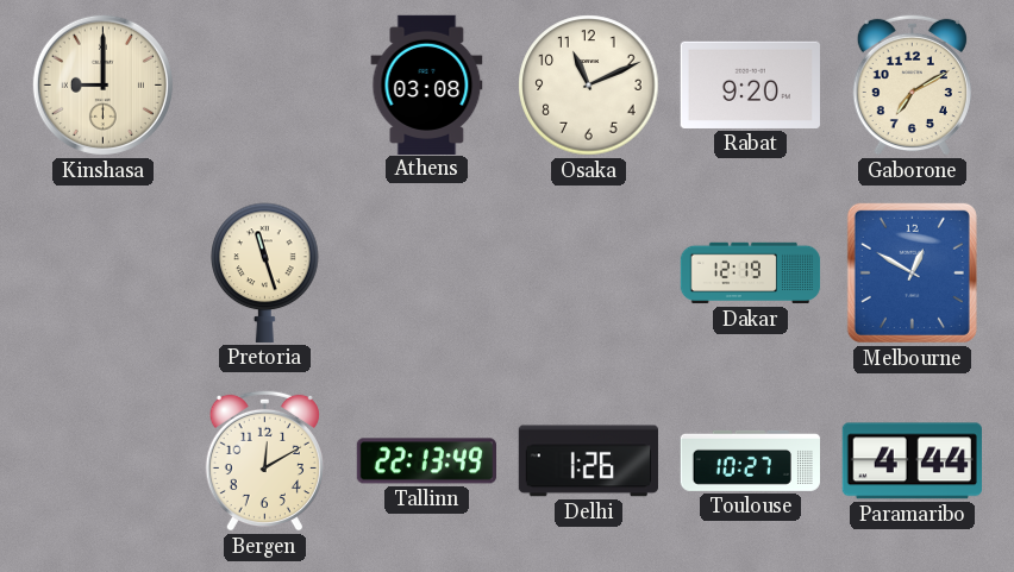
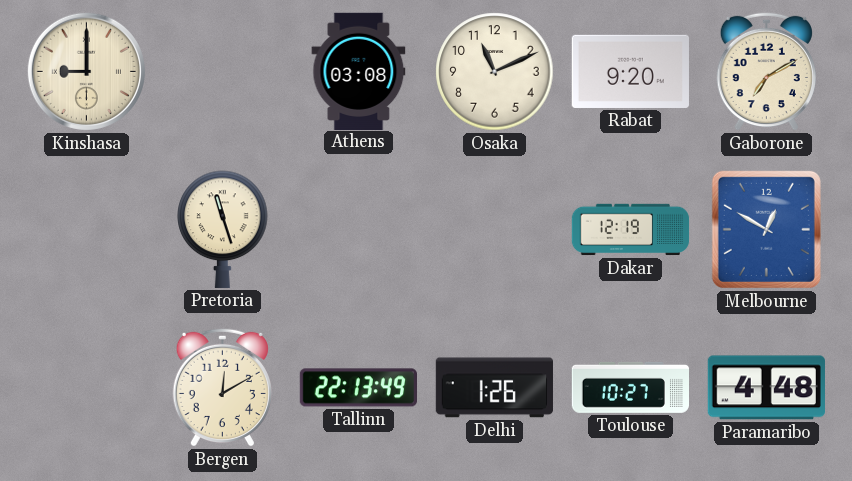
Paramaribo: 4:44 -> 4:48
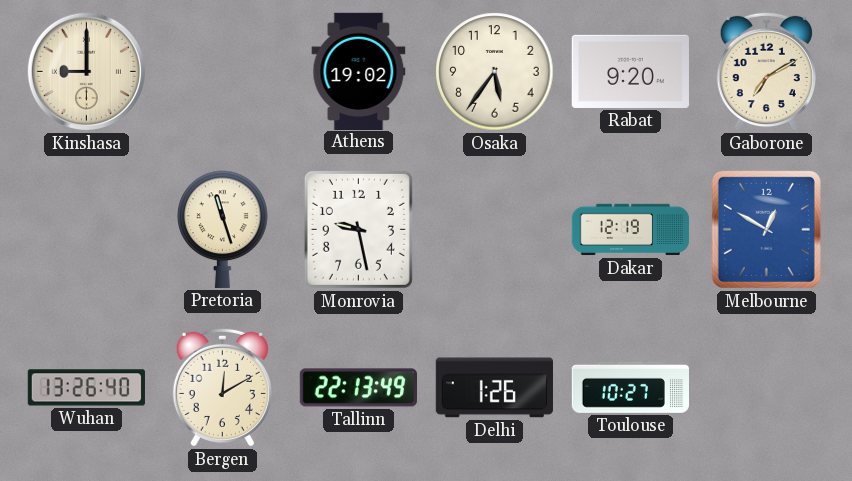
Athens: 03:08 -> 19:02
Osaka: 11:11 -> 5:36
Monrovia: none -> 9:28
Wuhan: none -> 13:26
Paramaribo: 4:48 -> none
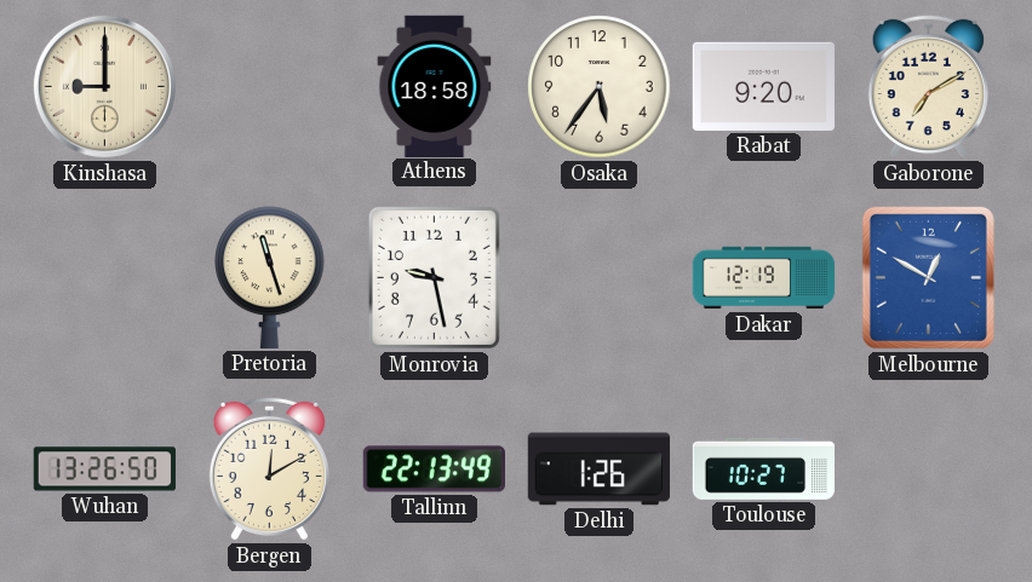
Athens: 19:02 -> 18:58
Wuhan: 13:26:40 -> 13:26:50
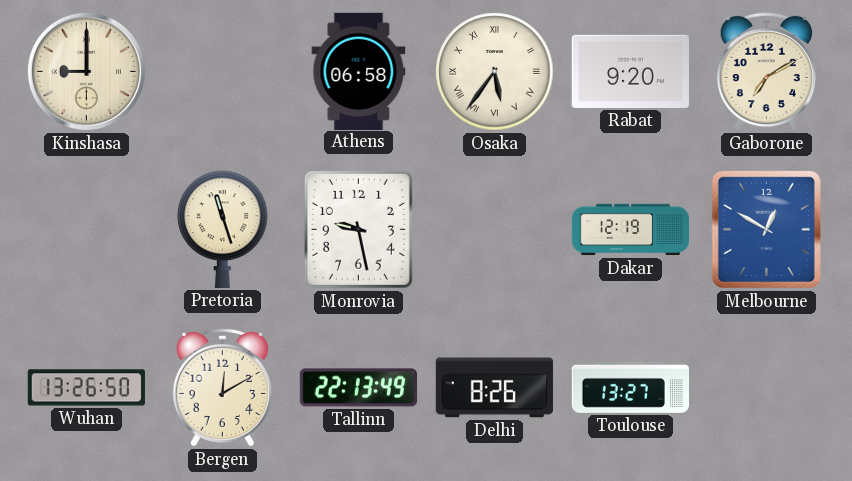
Athens: 18:58 -> 06:58
Osaka numerals: Arabic -> Roman
Delhi: 1:26 -> 8:26
Toulouse: 10:27 -> 13:27
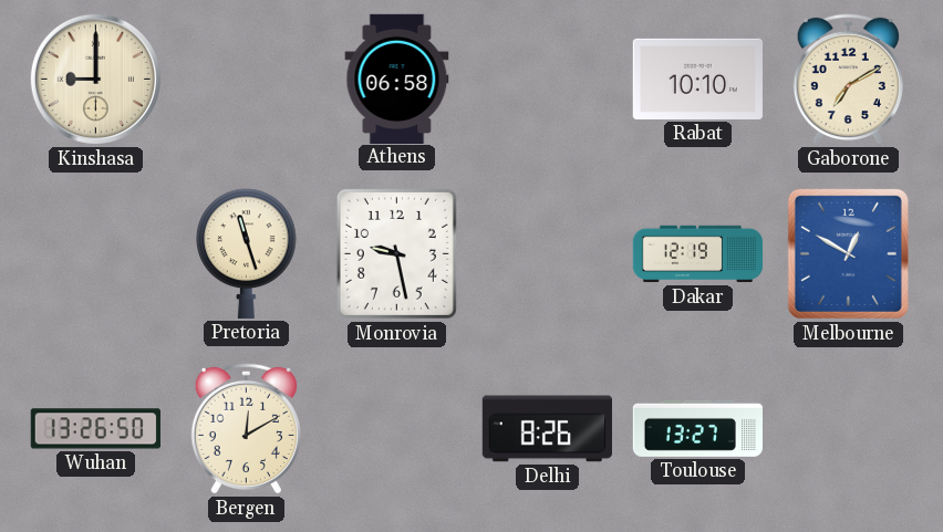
Osaka: 5:36 -> none
Rabat: 9:20 -> 10:10
Tallinn: 22:13 -> none
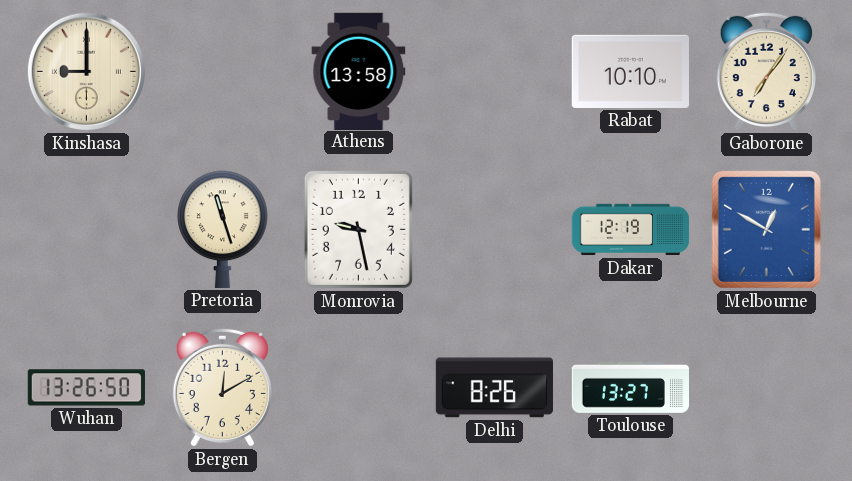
Athens: 06:58 -> 13:58
Gaborone: 7:10 -> 7:06
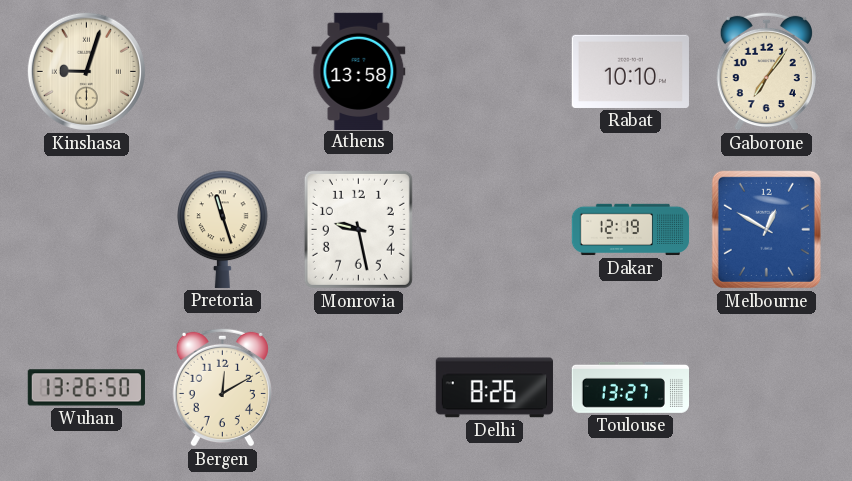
Kinshasa: 9:00 -> 9:03
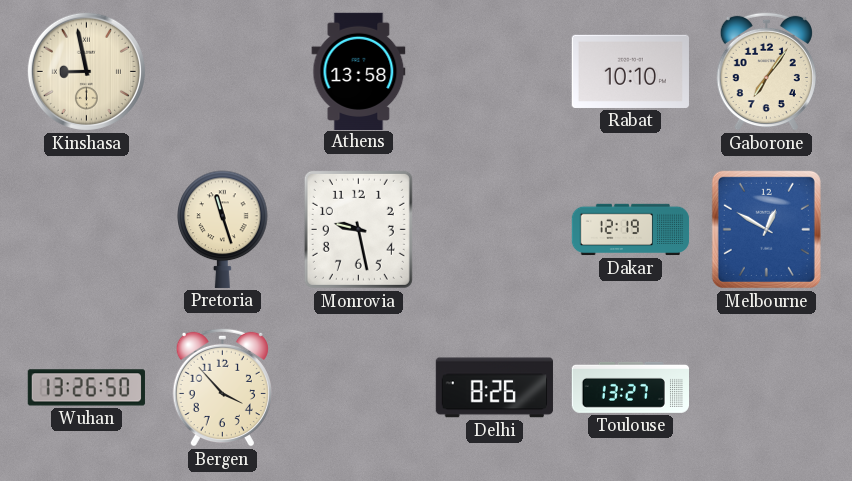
Kinshasa: 9:03 -> 8:58
Bergen: 12:10 -> 3:53
